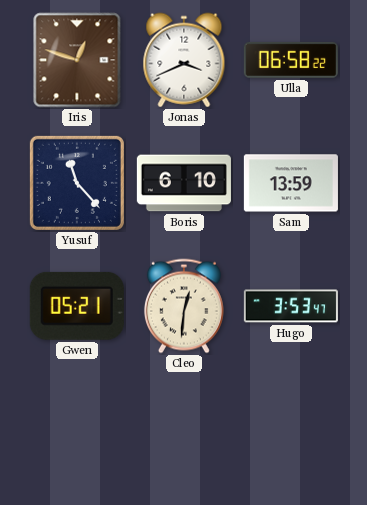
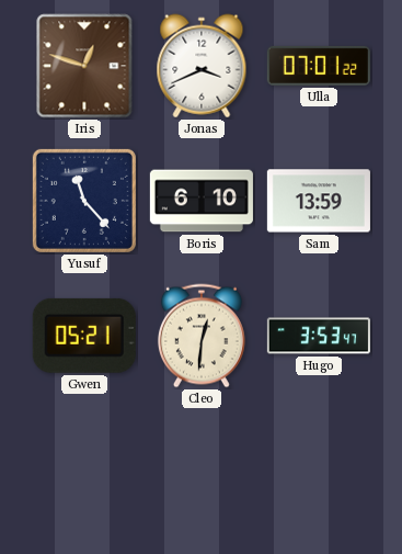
Ulla: 06:58 -> 07:01
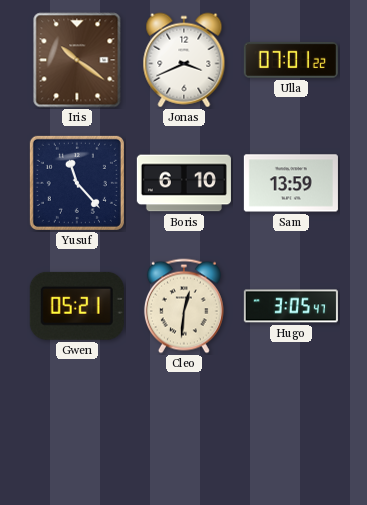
Iris: 12:48 -> 10:21
Hugo: 3:53 -> 3:05
